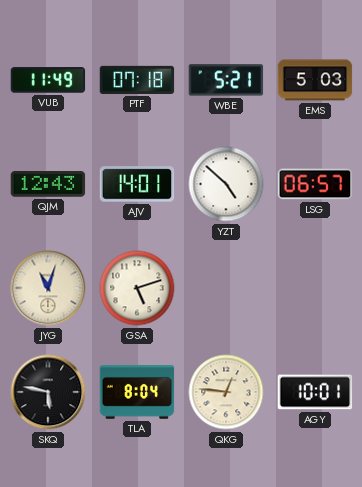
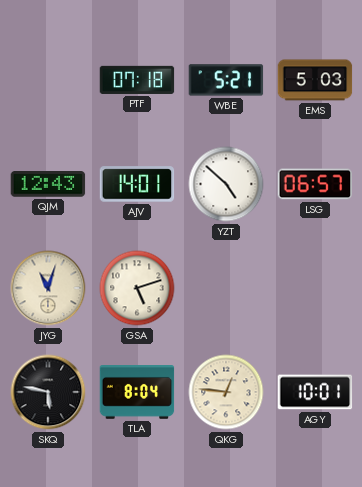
VUB: 11:49 -> none
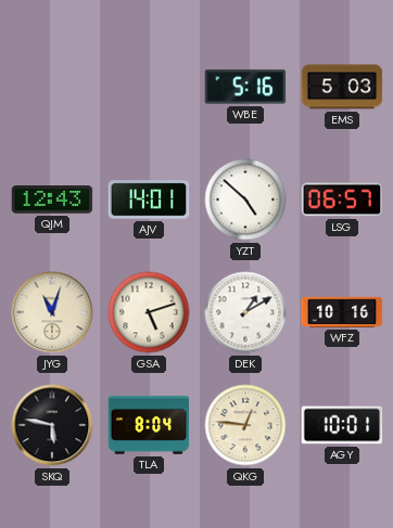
PTF: 07:18 -> none
WBE: 5:21 -> 5:16
DEK: none -> 1:10
WFZ: none -> 10:16
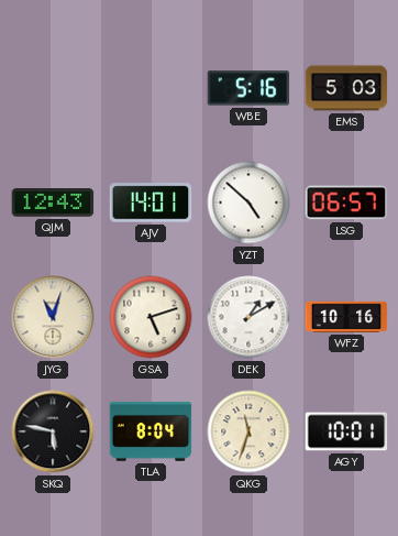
QKG: 12:46 -> 11:33
